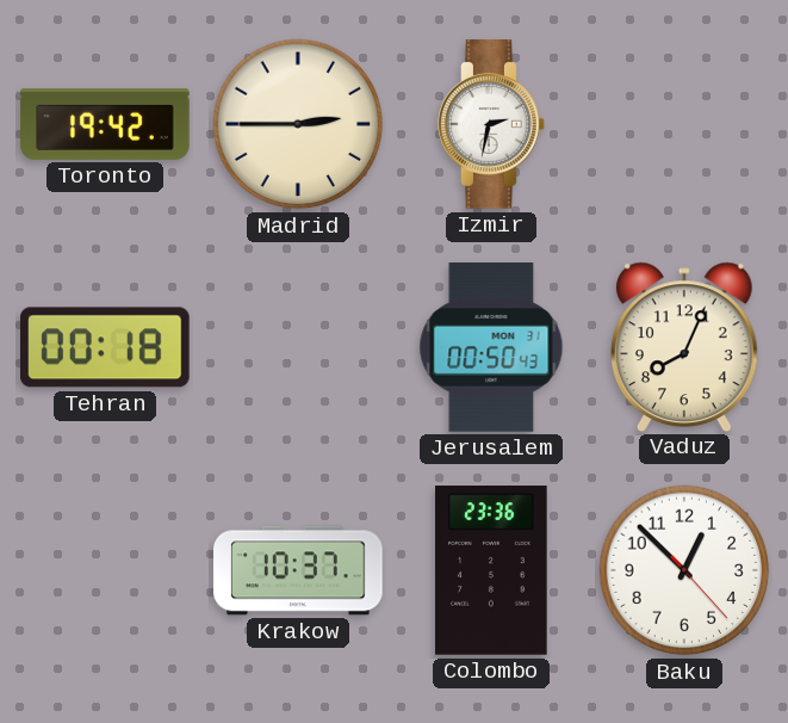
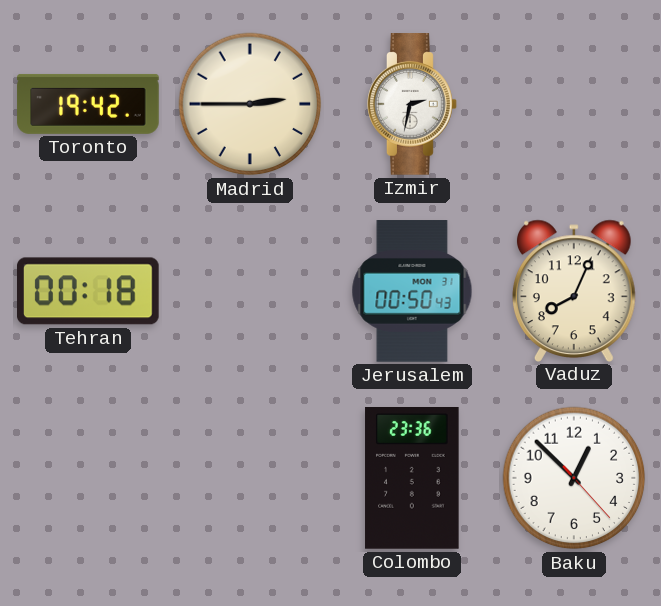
Krakow: 10:37 -> none
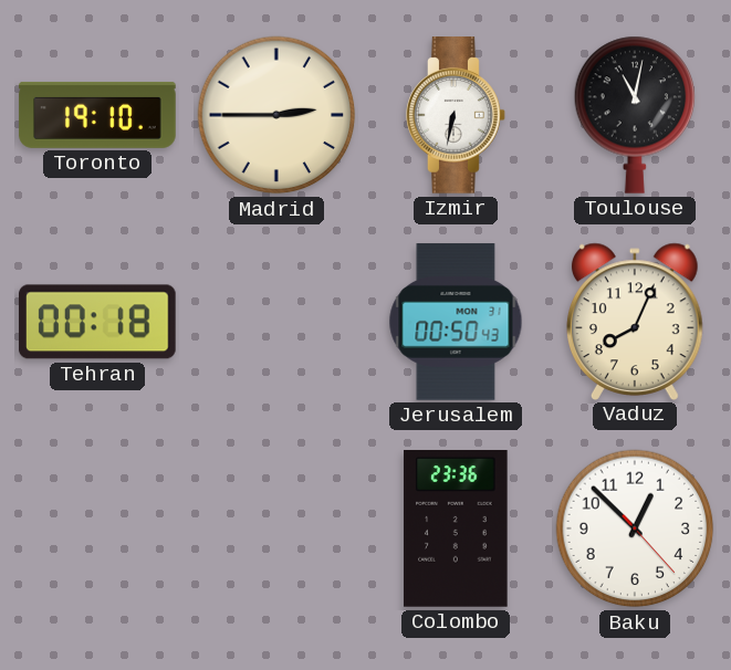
Toronto: 19:42 -> 19:10
Izmir: 2:32 -> 6:32
Toulouse: none -> 11:02
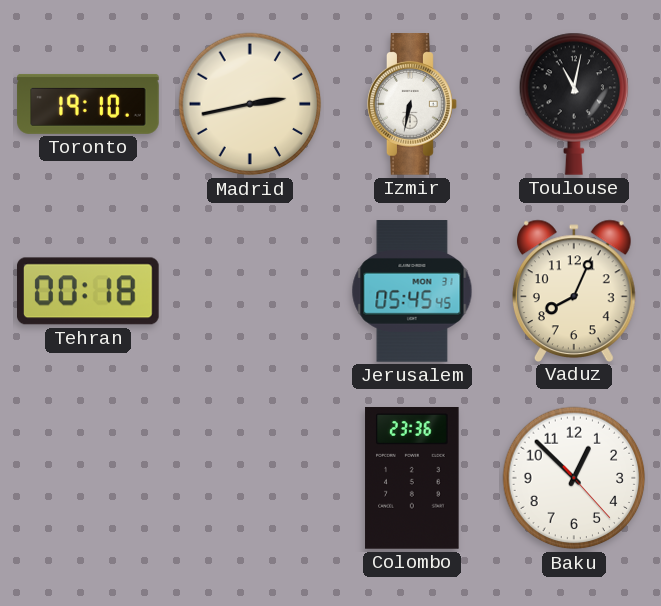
Madrid: 2:45 -> 2:43
Jerusalem: 00:50 -> 05:45
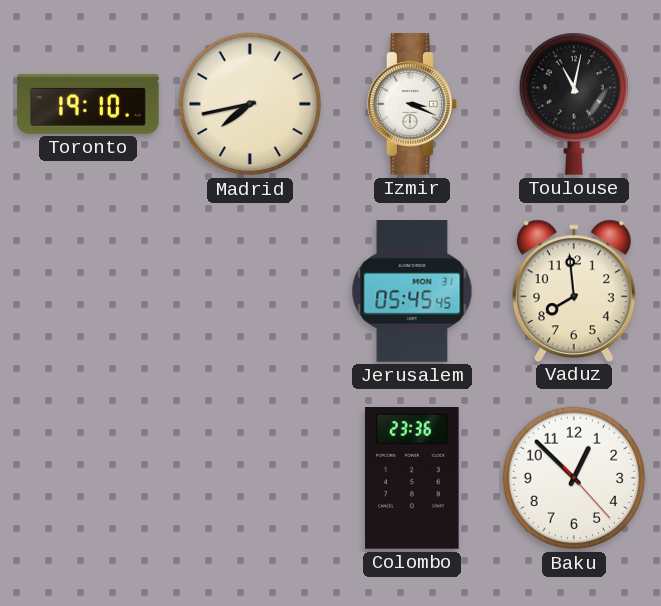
Madrid: 2:43 -> 7:43
Izmir: 6:32 -> 3:19
Tehran: 00:18 -> none
Vaduz: 8:04 -> 7:59
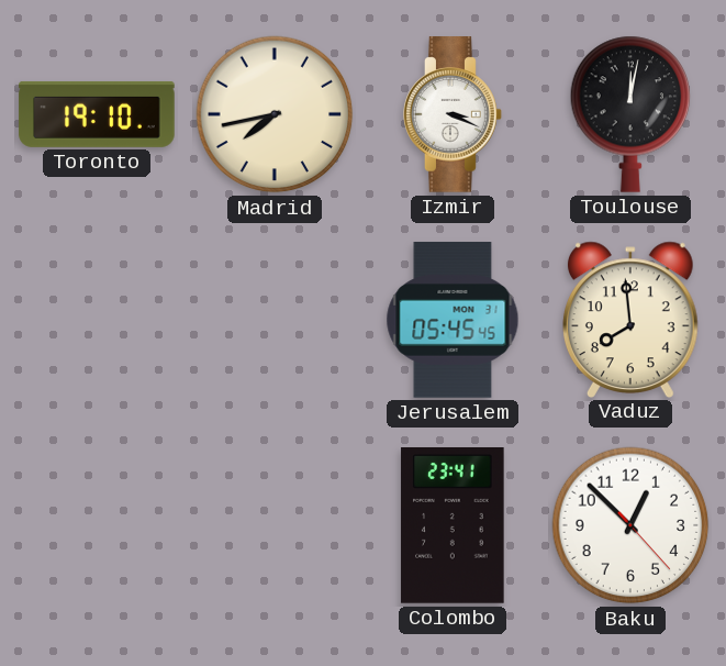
Toulouse: 11:02 -> 12:02
Colombo: 23:36 -> 23:41
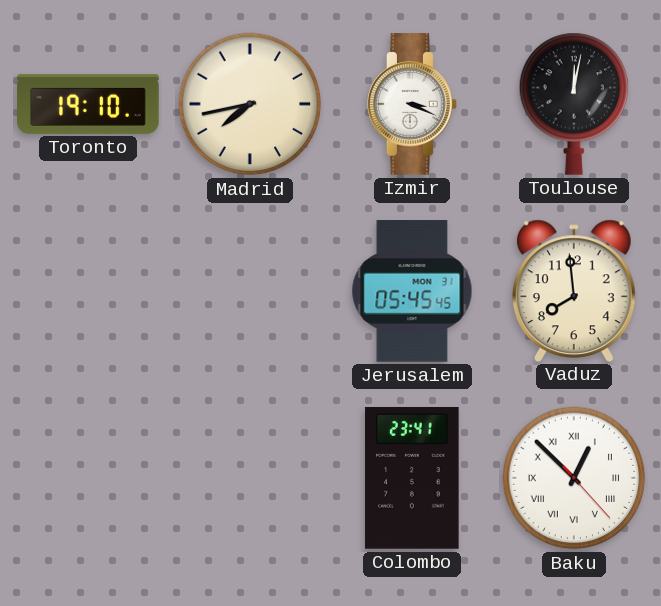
Baku numerals: Arabic -> Roman
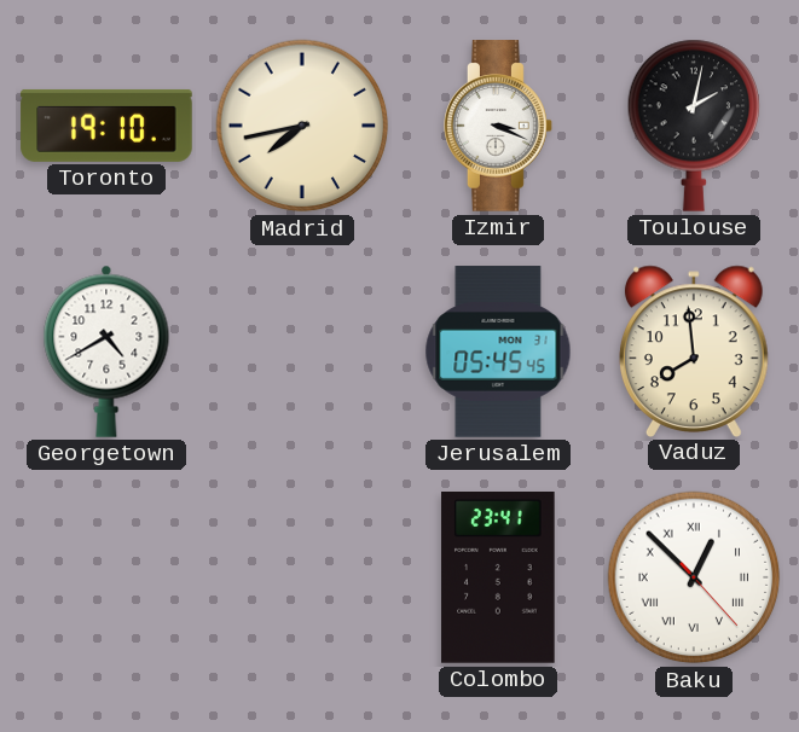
Toulouse: 12:02 -> 2:02
Georgetown: none -> 4:40
